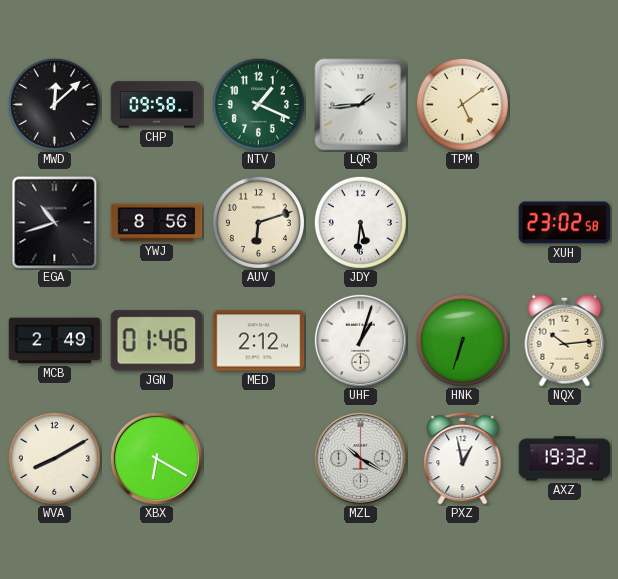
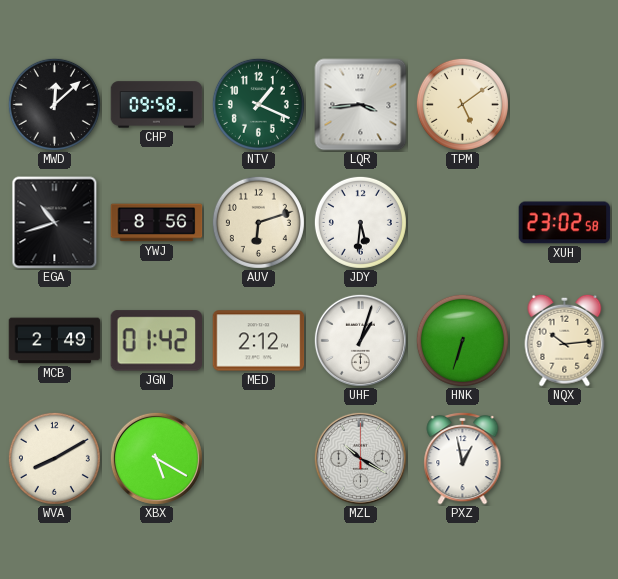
LQR: 1:44 -> 3:44
JGN: 01:46 -> 01:42
XBX: 6:20 -> 5:20
AXZ: 19:32 -> none
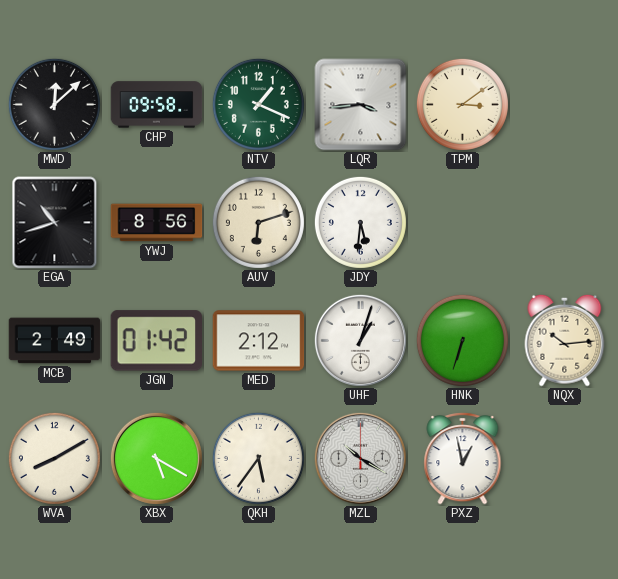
TPM: 5:09 -> 3:09
XUH: 23:02 -> none
QKH: none -> 5:36
